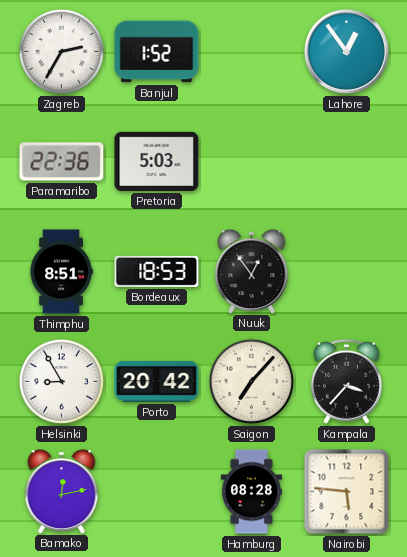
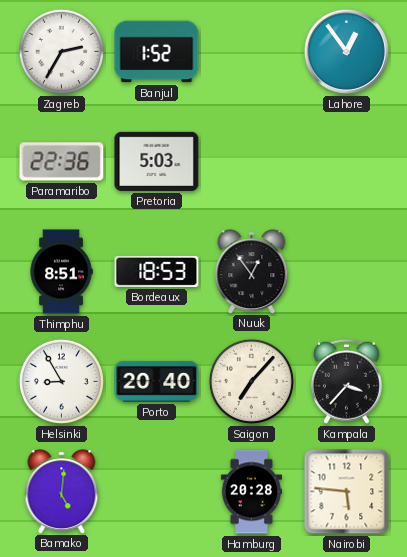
Porto: 20:42 -> 20:40
Bamako: 12:13 -> 5:01
Hamburg: 08:28 -> 20:28
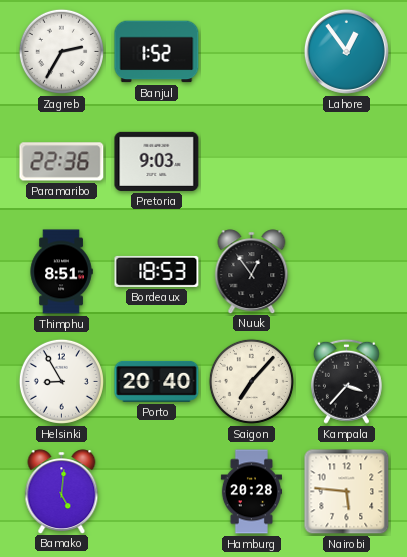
Pretoria: 5:03 -> 9:03
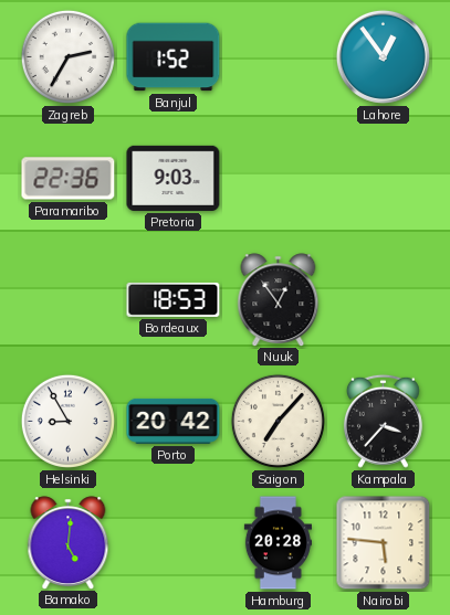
Thimphu: 8:51 -> none
Porto: 20:40 -> 20:42
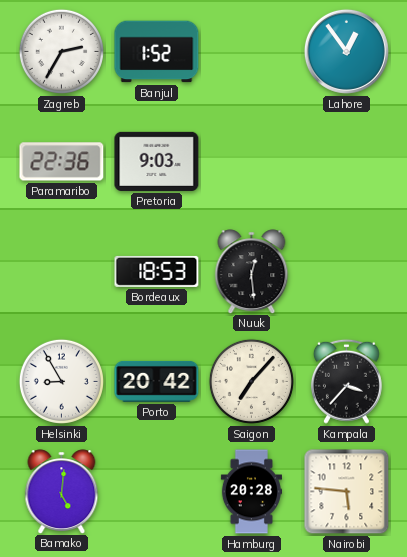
Nuuk: 12:54 -> 12:29
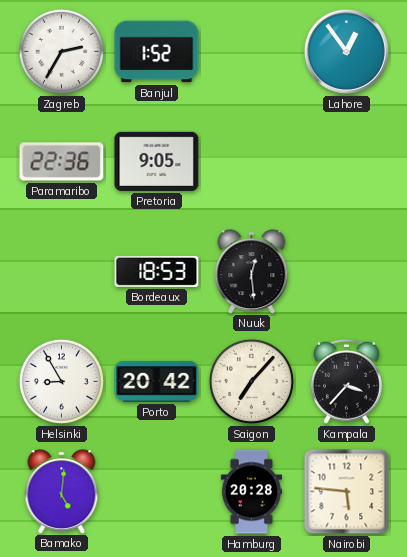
Pretoria: 9:03 -> 9:05
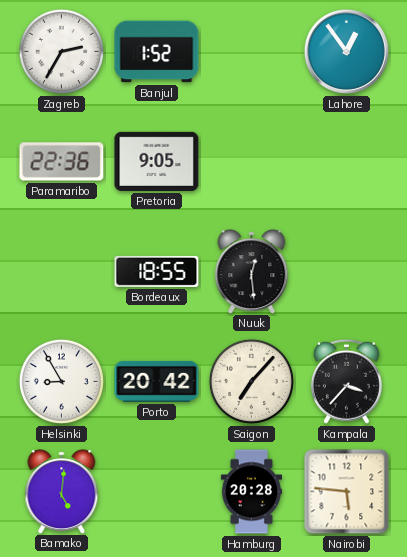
Bordeaux: 18:53 -> 18:55
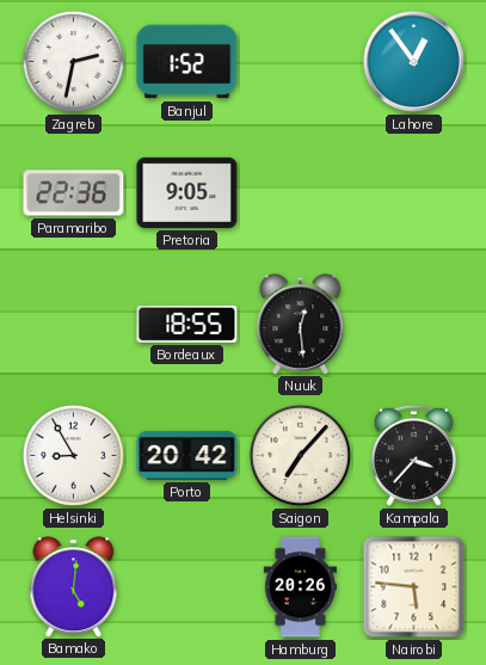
Zagreb: 2:35 -> 2:32
Hamburg: 20:28 -> 20:26
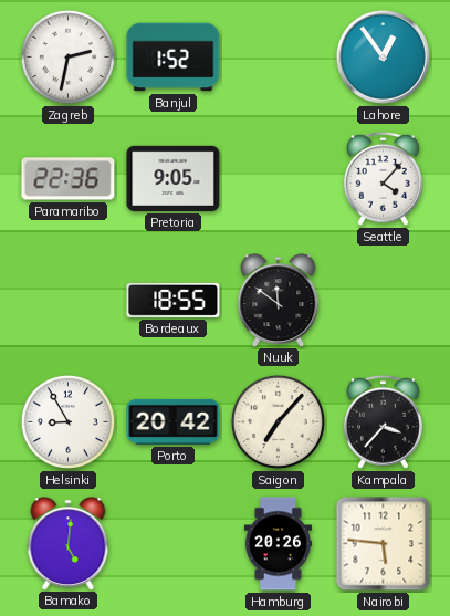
Seattle: none -> 4:07
Nuuk: 12:29 -> 11:51
